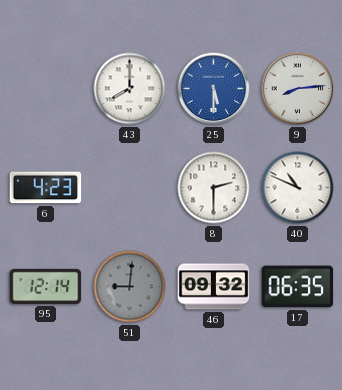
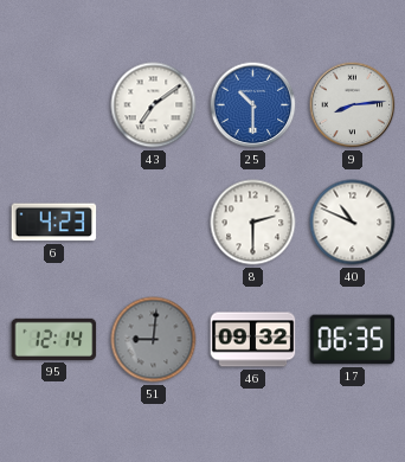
43: 8:00 -> 7:09
25: 5:30 -> 10:30
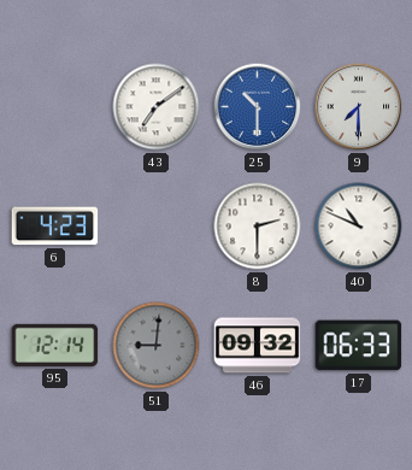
9: 8:14 -> 7:30
17: 06:35 -> 06:33
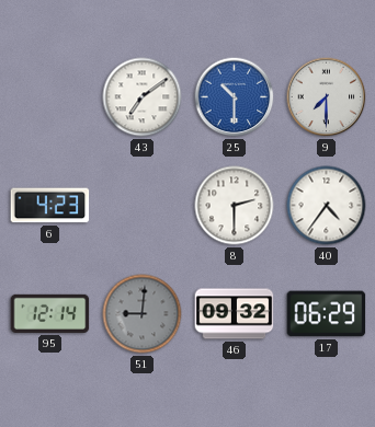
40: 10:49 -> 4:36
17: 06:33 -> 06:29
